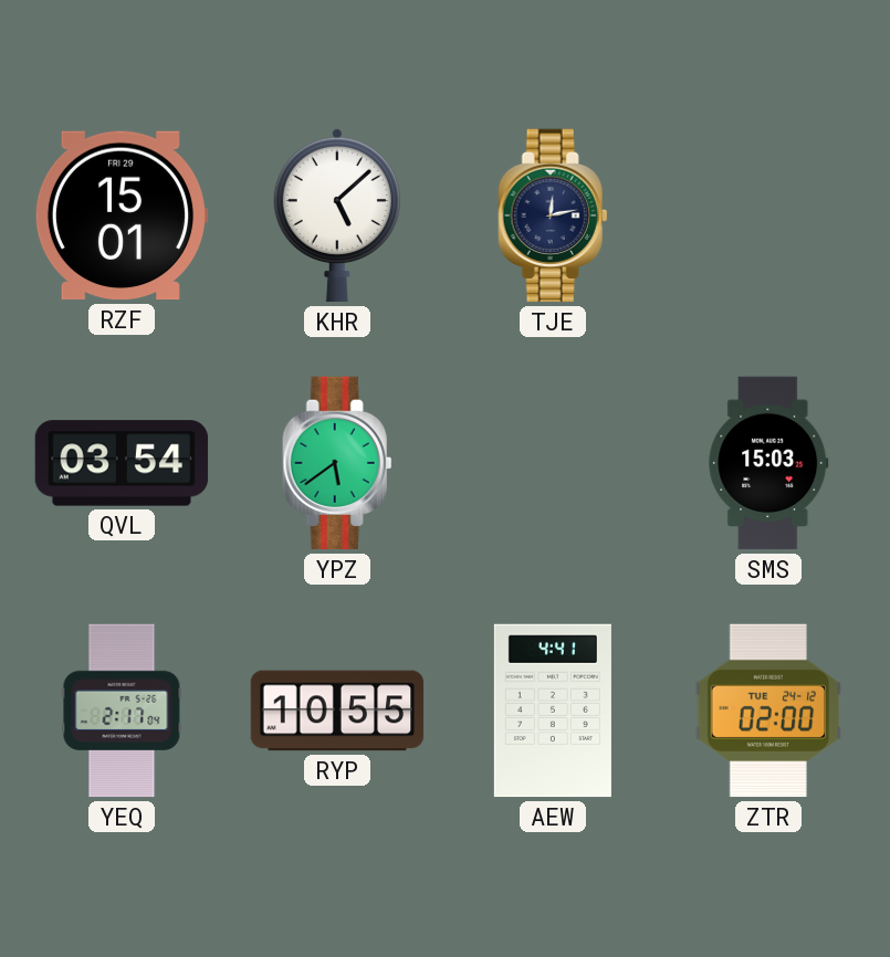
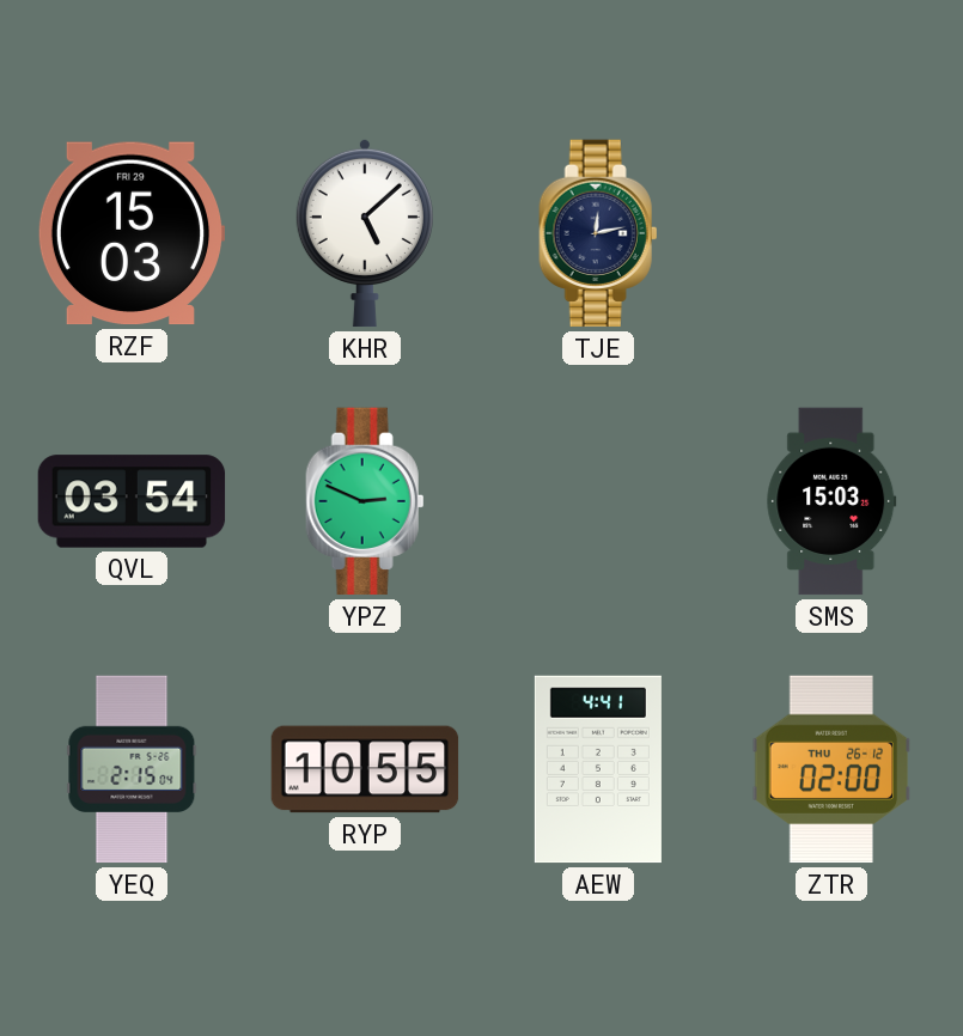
RZF: 15:01 -> 15:03
YPZ: 5:39 -> 2:49
YEQ: 2:17 -> 2:15
ZTR date: TUE 24-12 -> THU 26-12
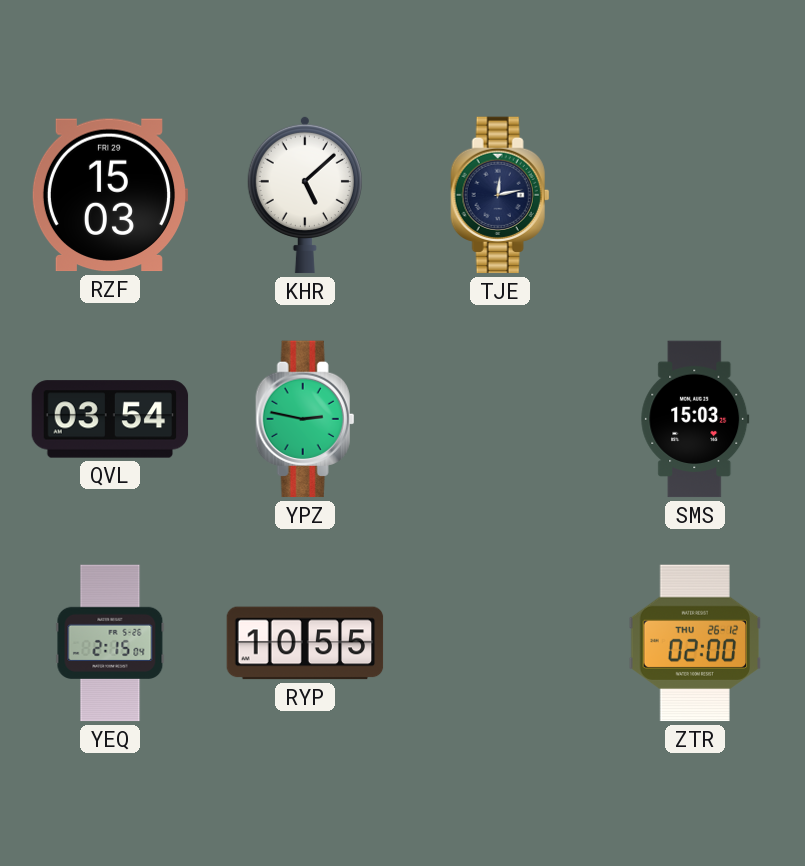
YPZ: 2:49 -> 2:47
AEW: 4:41 -> none
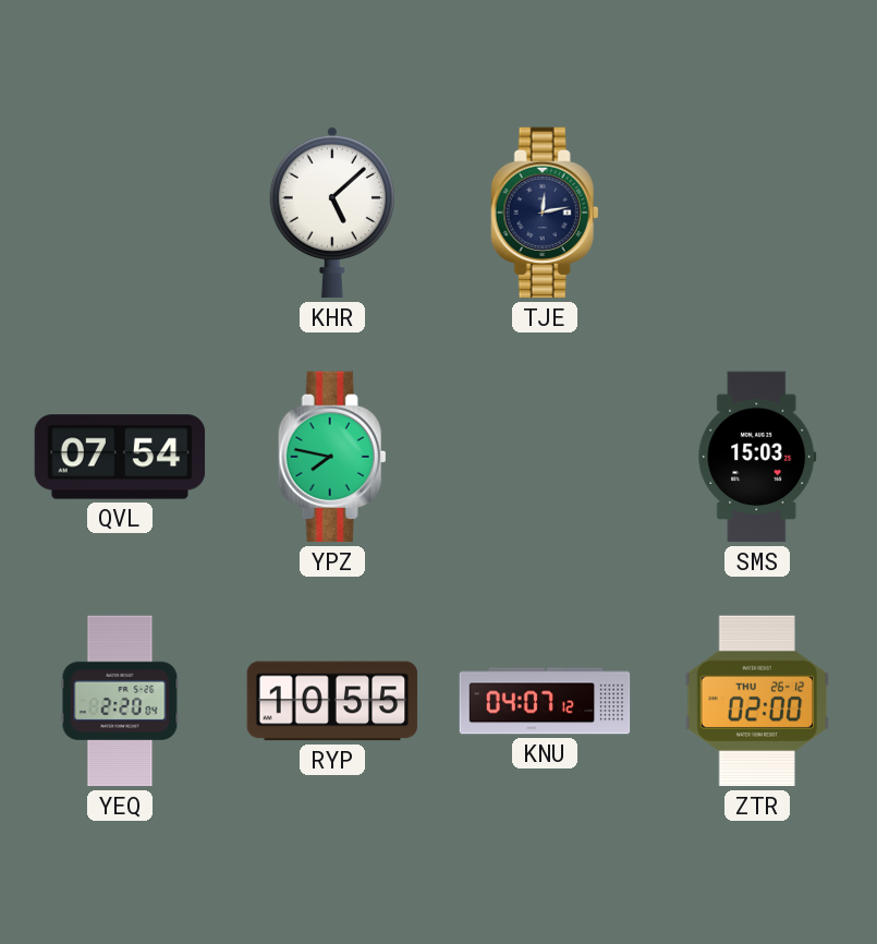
RZF: 15:03 -> none
QVL: 03:54 -> 07:54
YPZ: 2:47 -> 7:47
YEQ: 2:15 -> 2:20
KNU: none -> 04:07
